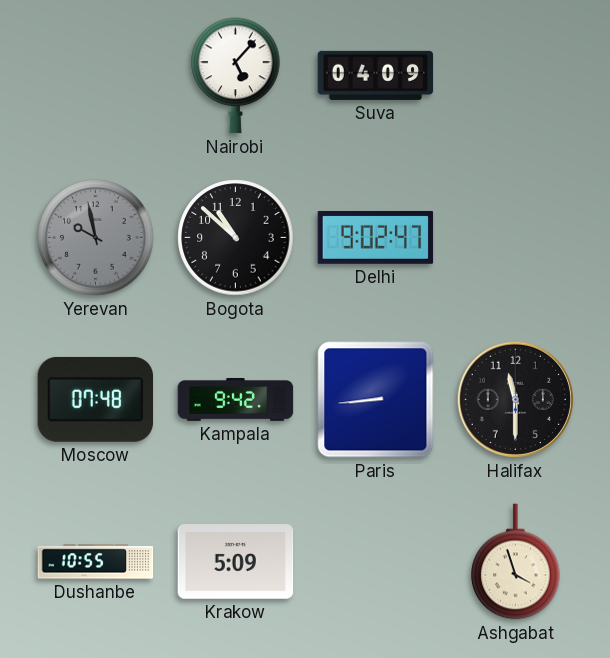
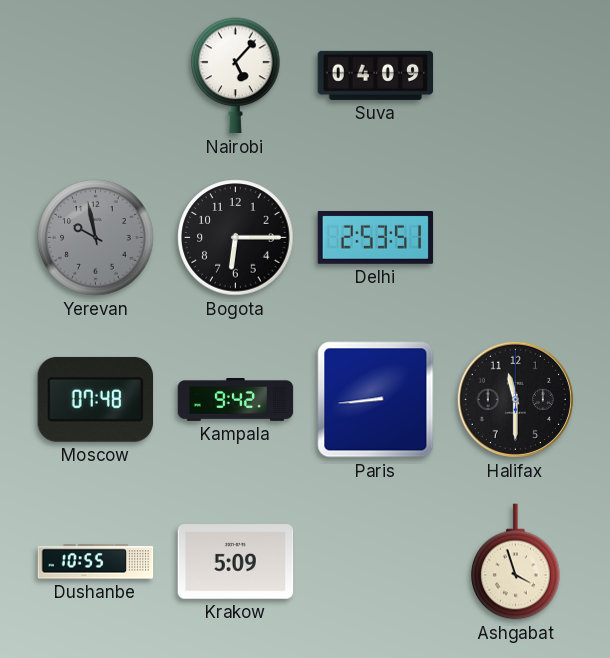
Bogota: 10:52 -> 6:15
Delhi: 9:02 -> 2:53
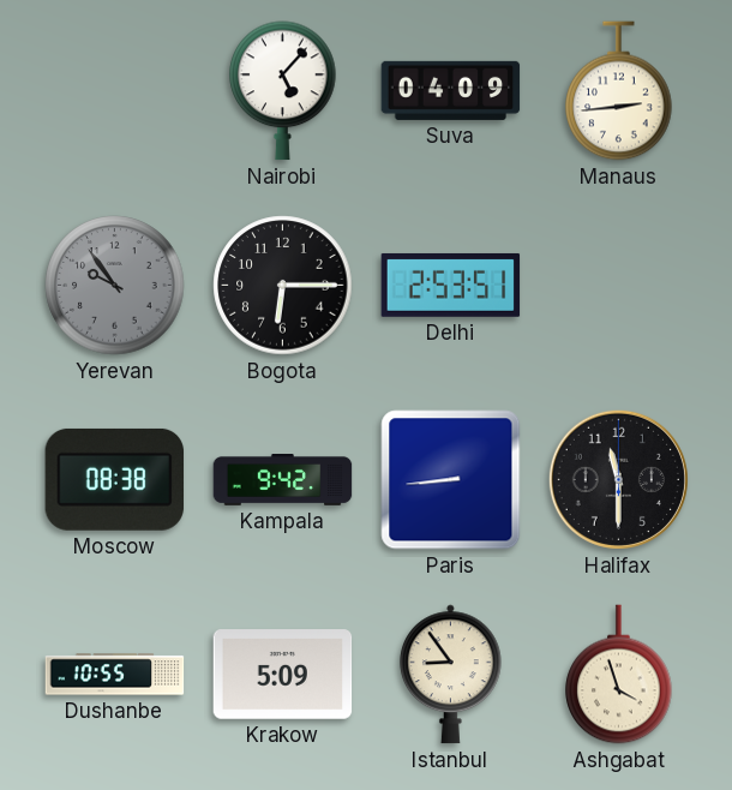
Manaus: none -> 2:44
Yerevan: 9:58 -> 9:54
Moscow: 07:48 -> 08:38
Istanbul: none -> 8:54
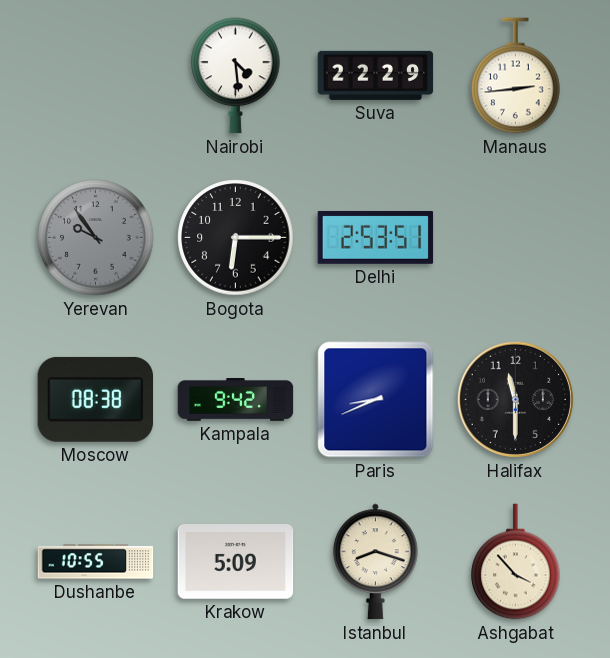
Nairobi: 5:07 -> 4:29
Suva: 04:09 -> 22:29
Paris: 8:44 -> 8:41
Istanbul: 8:54 -> 8:18
Ashgabat: 3:57 -> 3:53
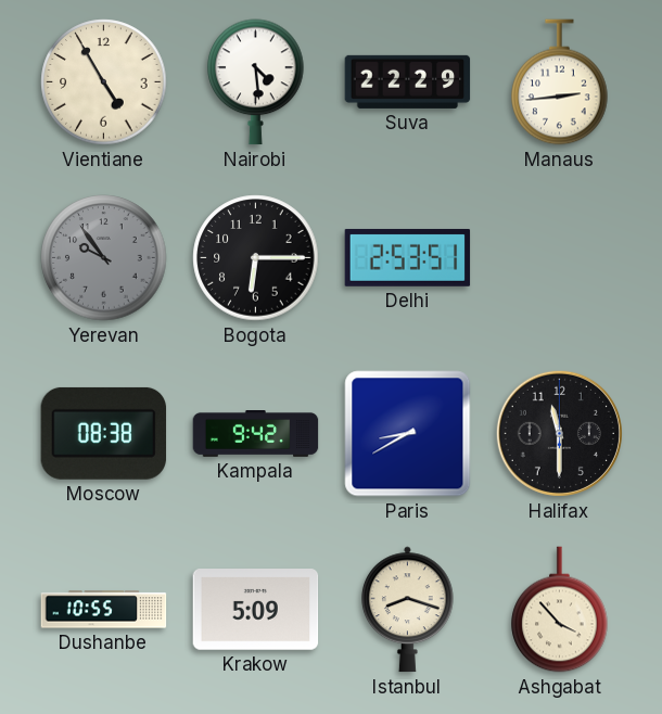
Vientiane: none -> 4:55
Paris: 8:41 -> 8:40
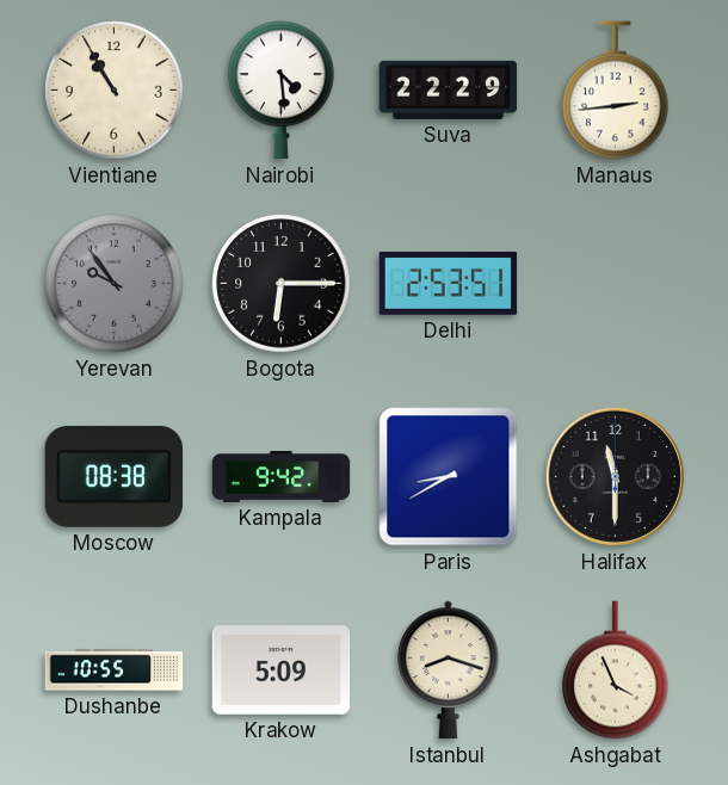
Vientiane: 4:55 -> 10:55
Ashgabat: 3:53 -> 3:56
